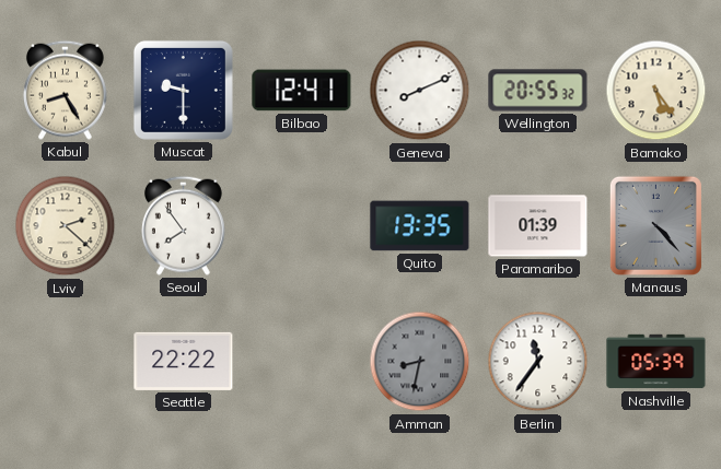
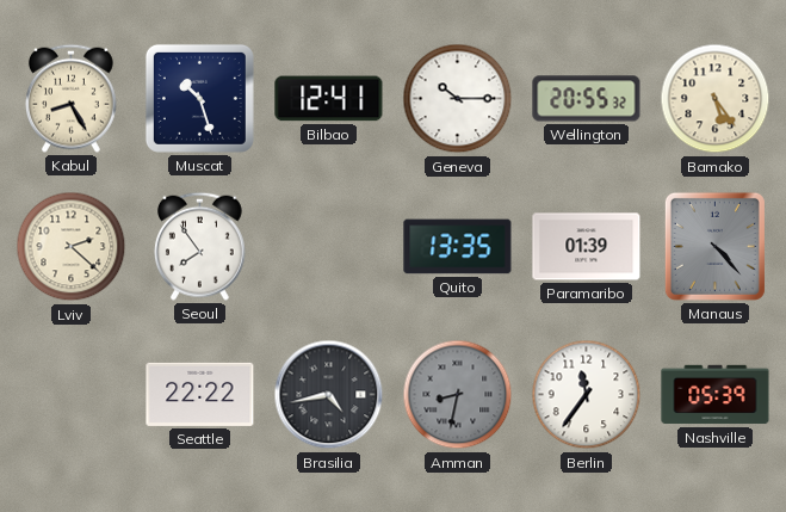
Muscat: 9:30 -> 10:27
Geneva: 8:11 -> 10:15
Brasilia: none -> 4:43
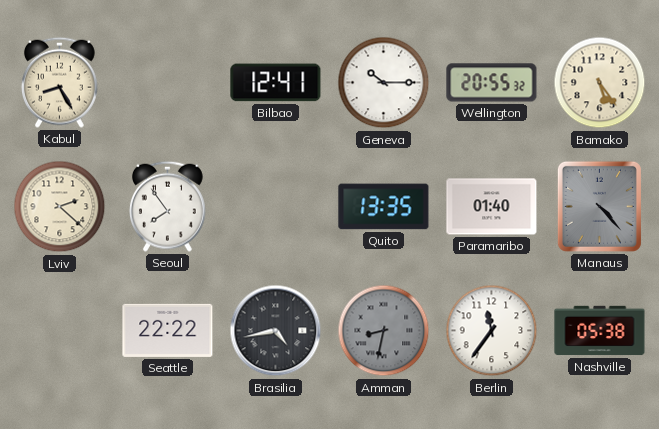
Muscat: 10:27 -> none
Paramaribo: 01:39 -> 01:40
Nashville: 05:39 -> 05:38
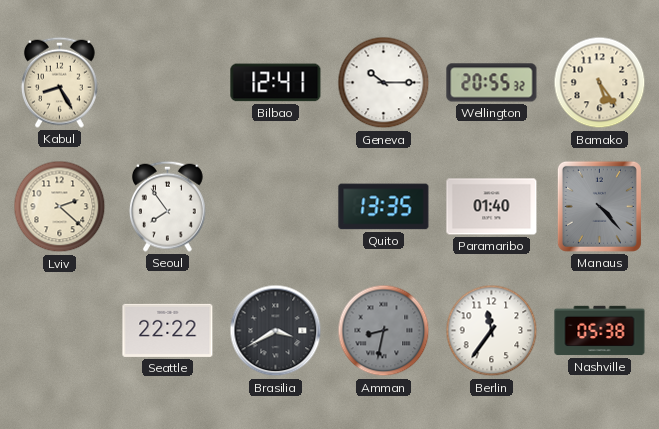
Brasilia: 4:43 -> 3:40
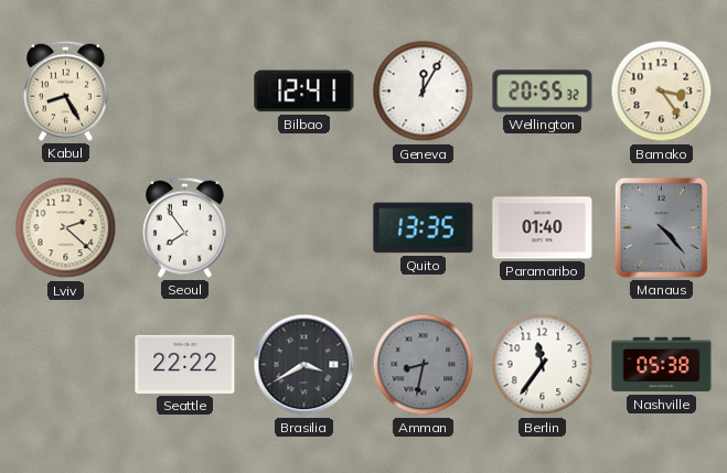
Geneva: 10:15 -> 12:05
Bamako: 5:24 -> 3:24
